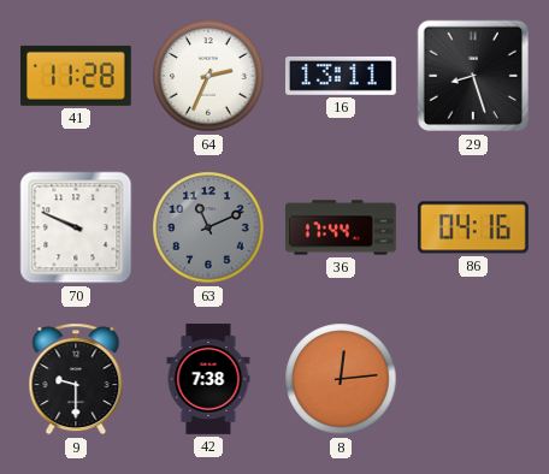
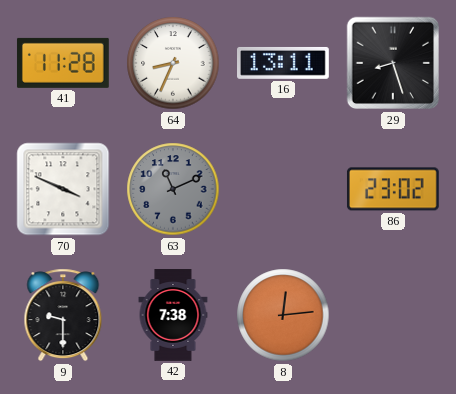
64: 2:34 -> 8:34
70: 9:49 -> 3:49
36: 17:44 -> none
86: 04:16 -> 23:02
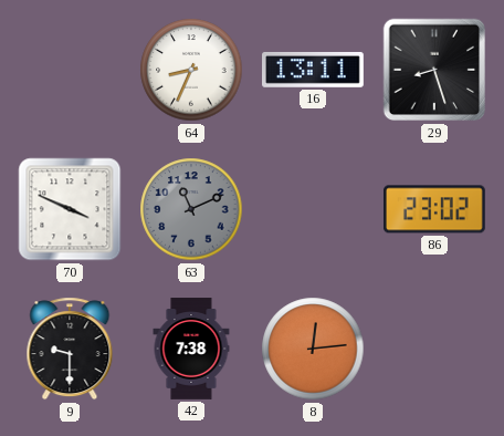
41: 11:28 -> none
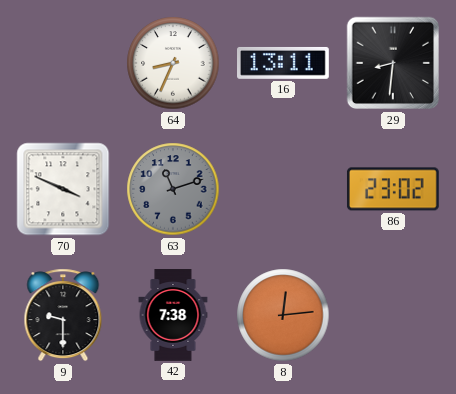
29: 8:27 -> 8:31
63: 11:11 -> 11:12
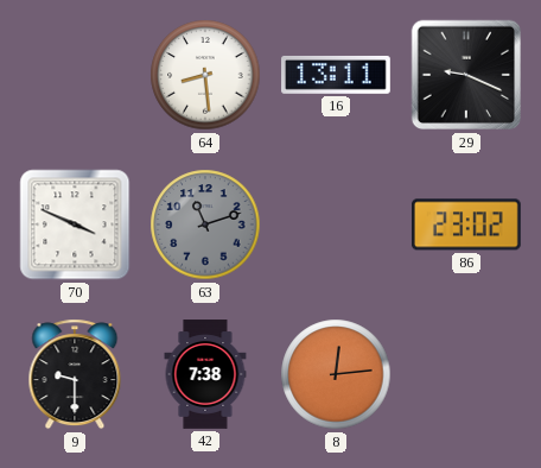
64: 8:34 -> 8:29
29: 8:31 -> 9:19
